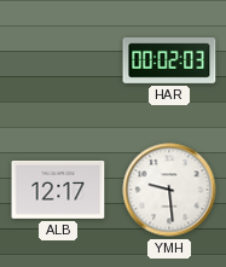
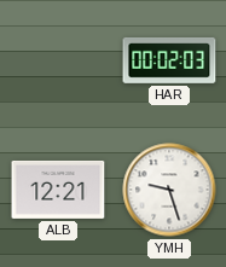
ALB: 12:17 -> 12:21
YMH: 9:29 -> 9:27
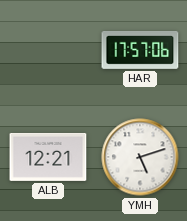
HAR: 00:02 -> 17:57
YMH: 9:27 -> 5:12
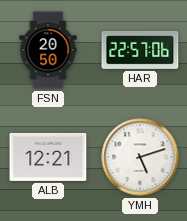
FSN: none -> 20:50
HAR: 17:57 -> 22:57
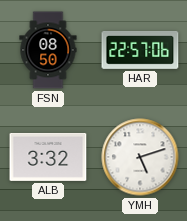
FSN: 20:50 -> 08:50
ALB: 12:21 -> 3:32
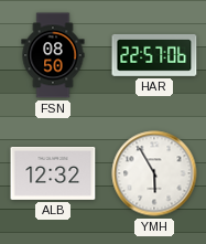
ALB: 3:32 -> 12:32
YMH: 5:12 -> 5:55
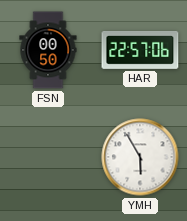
FSN: 08:50 -> 00:50
ALB: 12:32 -> none
